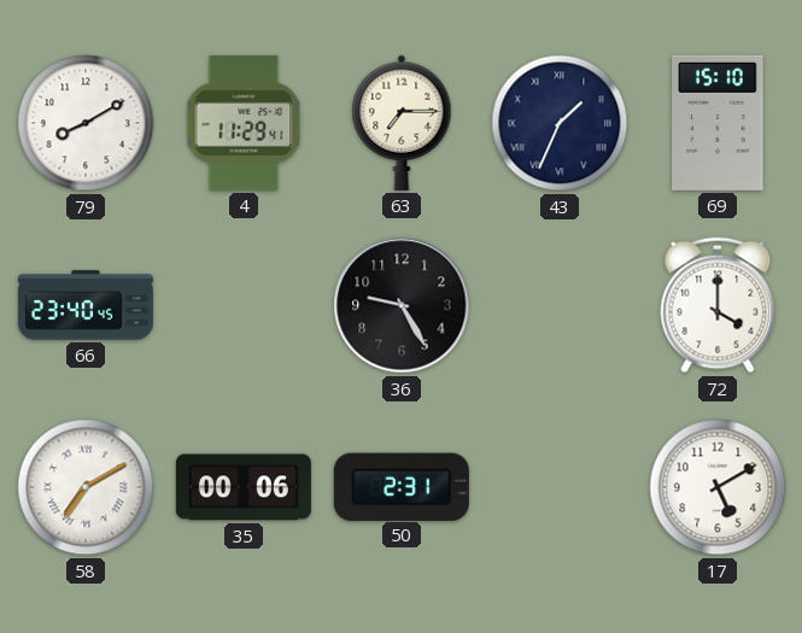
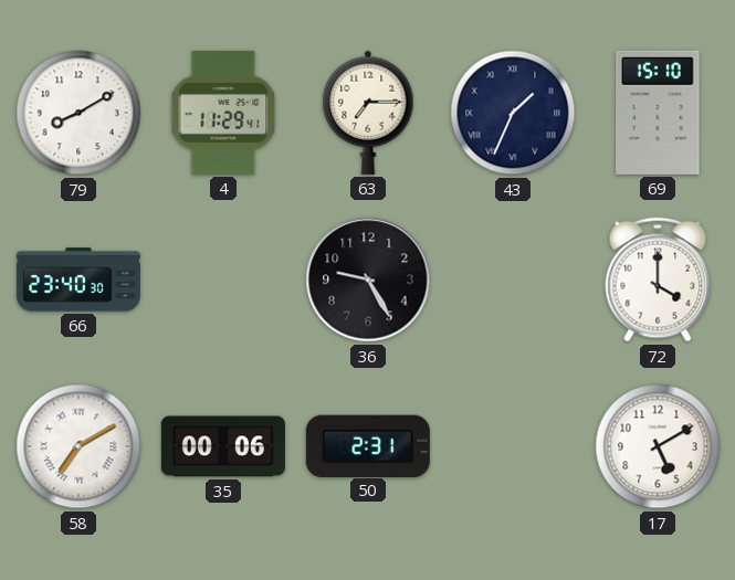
66: 23:40:45 -> 23:40:30
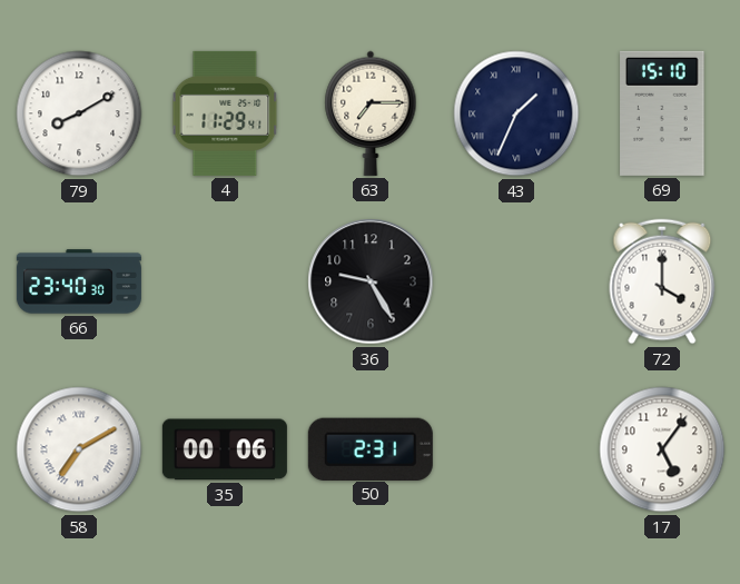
17: 5:10 -> 5:06
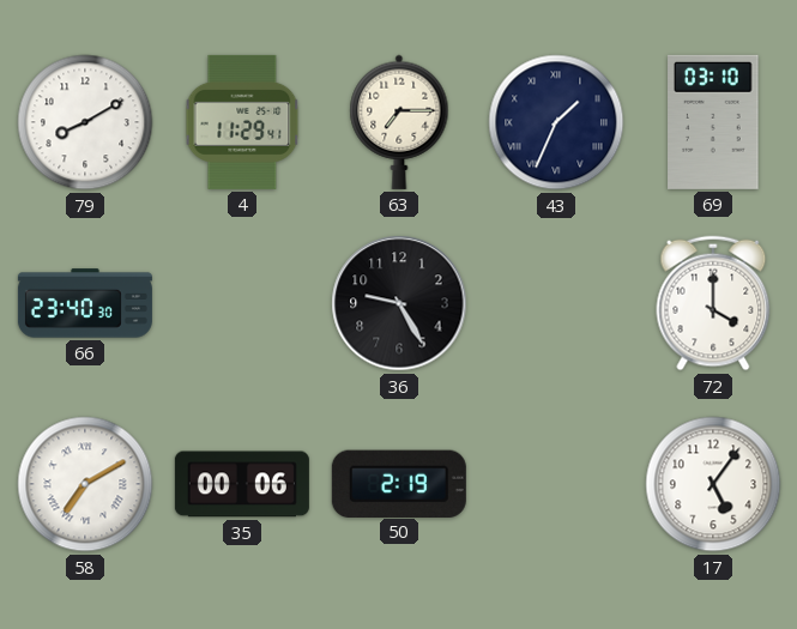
69: 15:10 -> 03:10
50: 2:31 -> 2:19
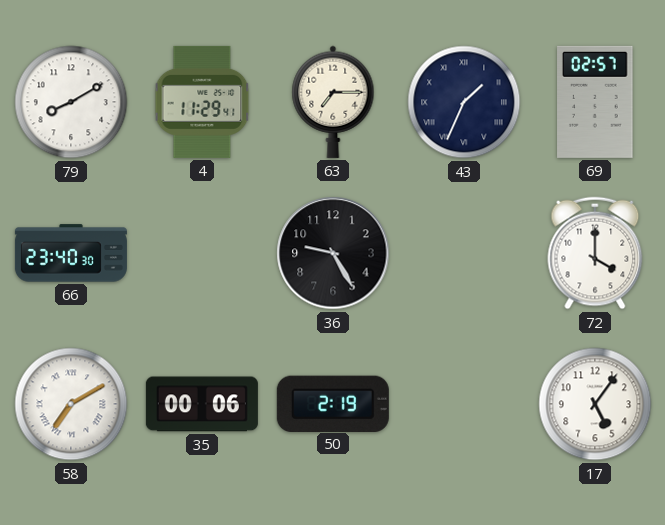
69: 03:10 -> 02:57
